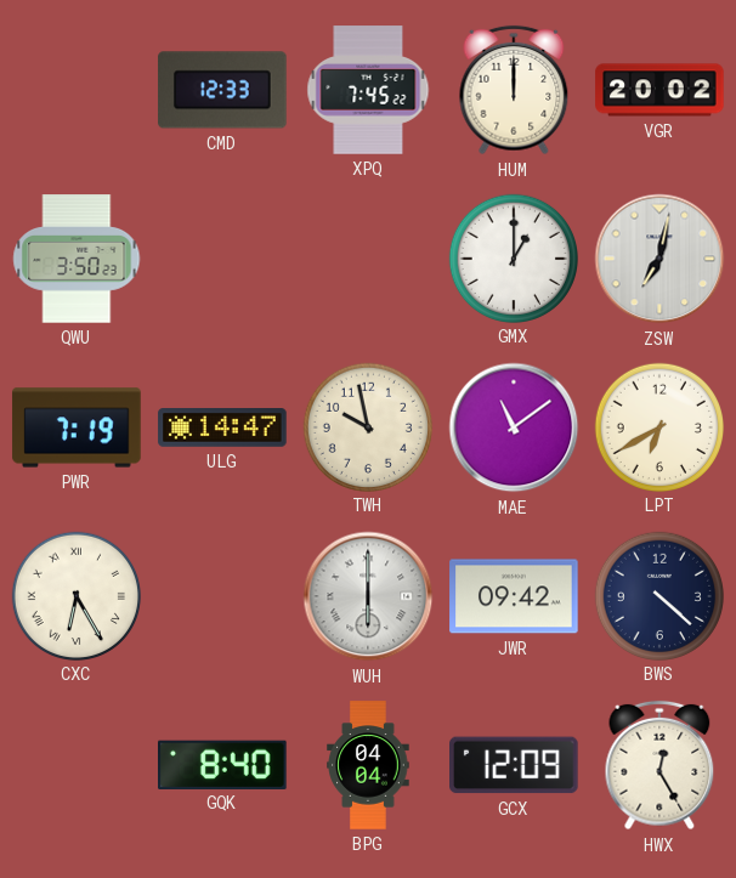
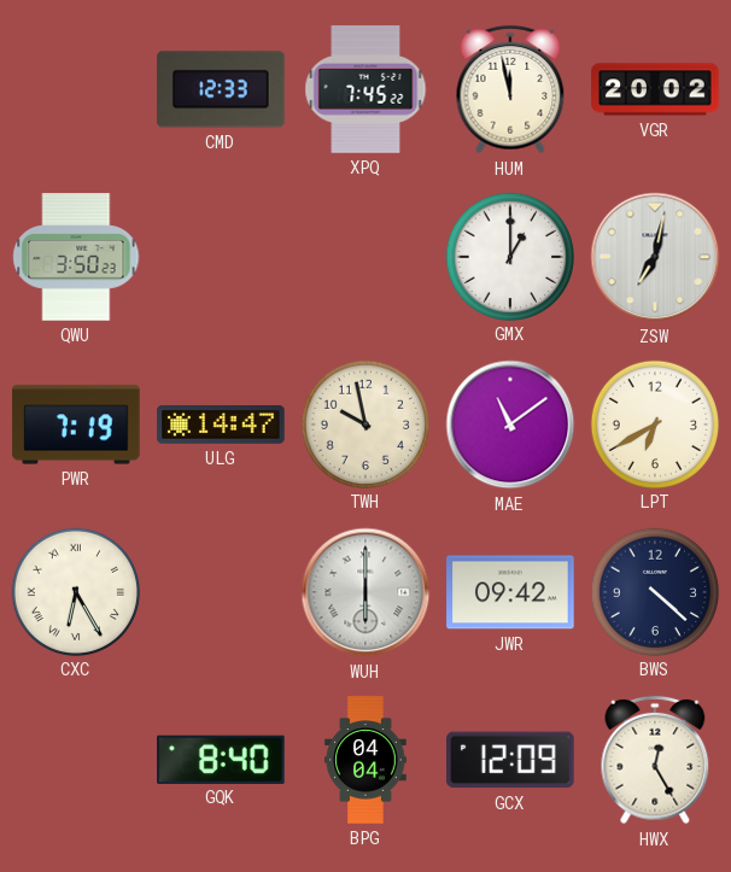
HUM: 12:00 -> 11:58
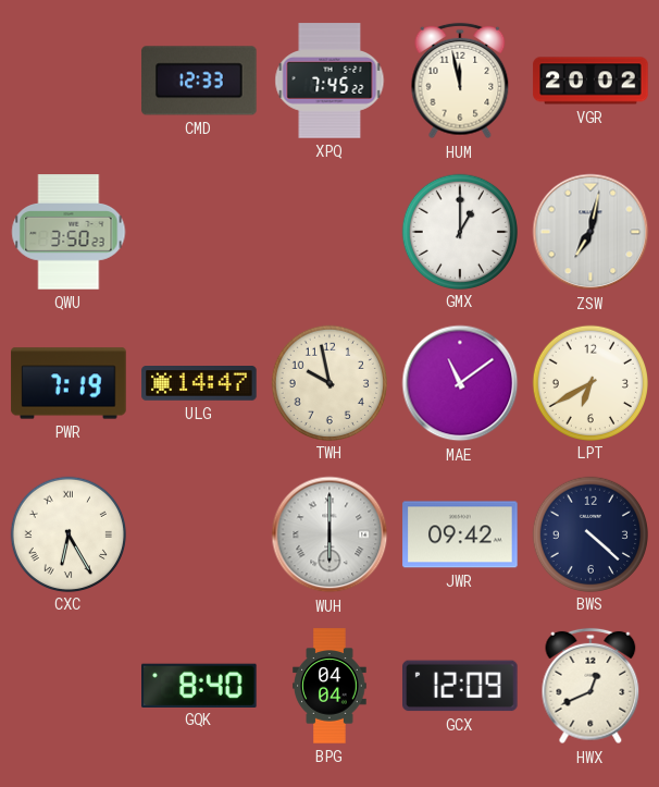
HWX: 12:25 -> 12:41
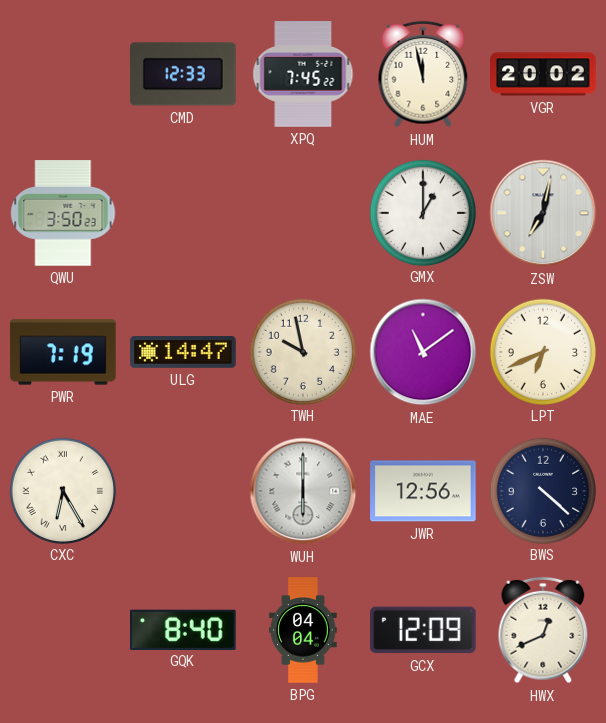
LPT: 6:40 -> 6:41
JWR: 09:42 -> 12:56
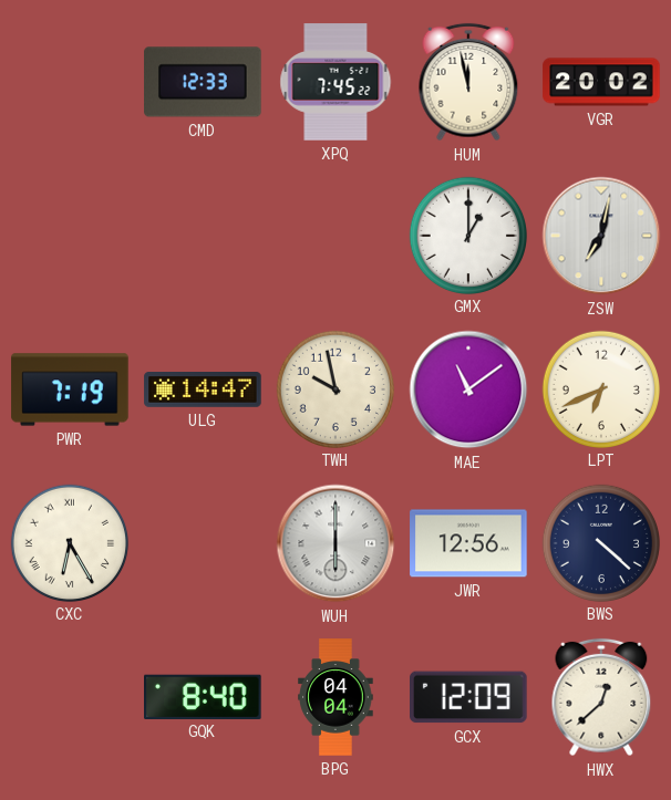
QWU: 3:50 -> none
HWX: 12:41 -> 12:38
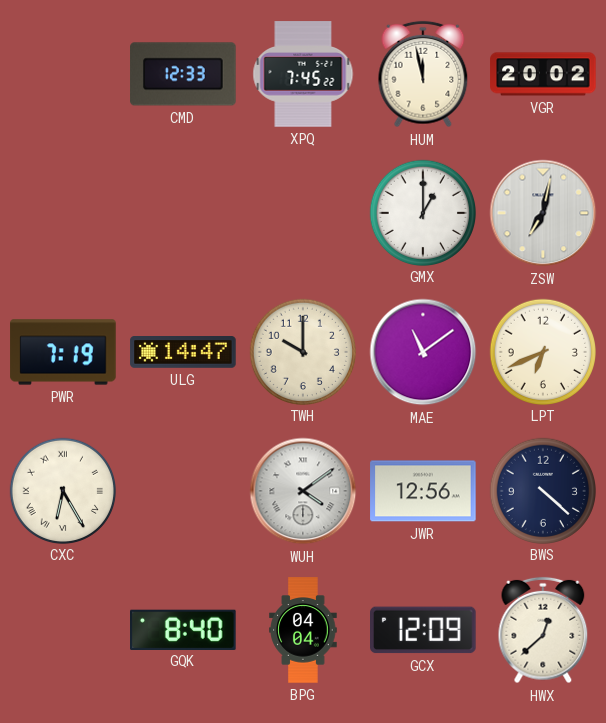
TWH: 9:58 -> 10:00
WUH: 6:00 -> 4:09
